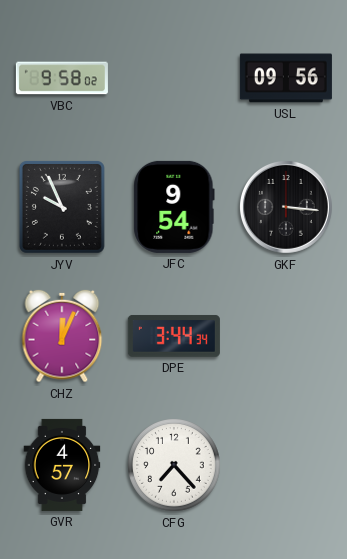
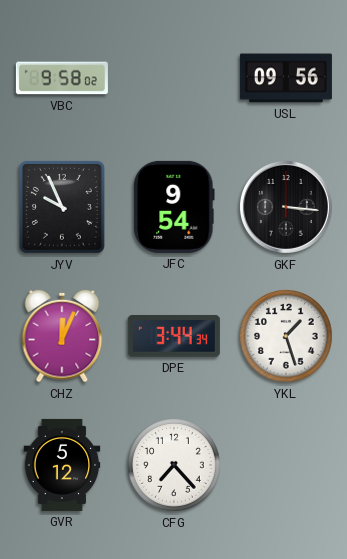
YKL: none -> 1:27
GVR: 4:57 -> 5:12
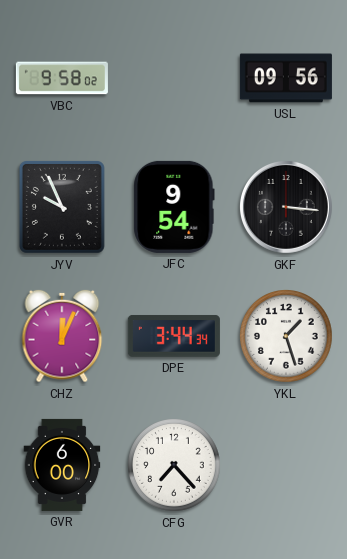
GVR: 5:12 -> 6:00
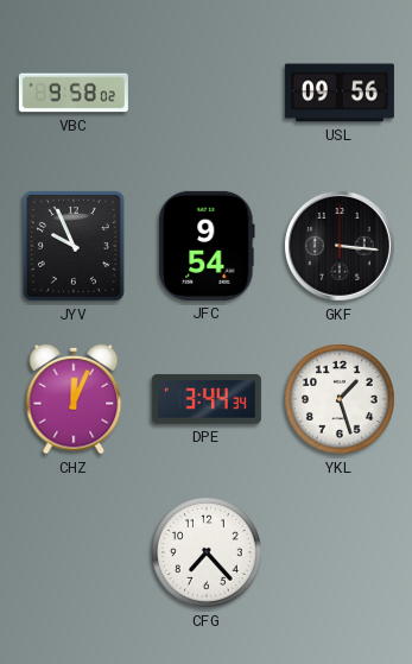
GVR: 6:00 -> none
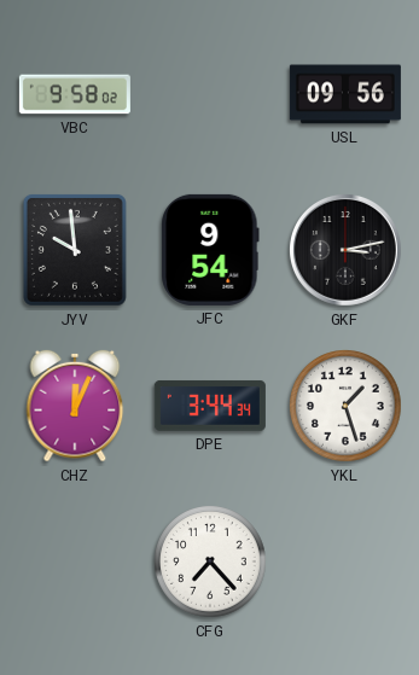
JYV: 9:56 -> 9:59
GKF: 3:16 -> 3:13
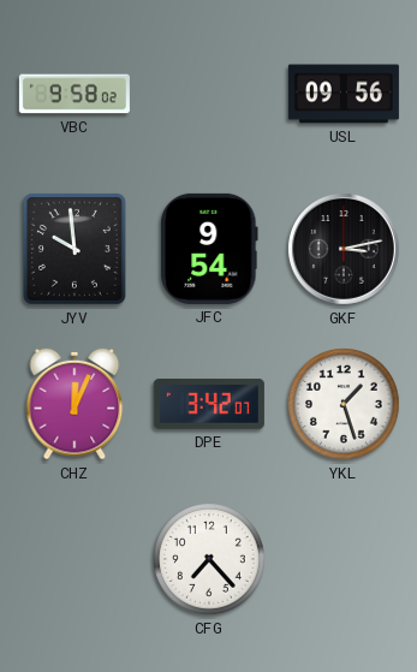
DPE: 3:44 -> 3:42
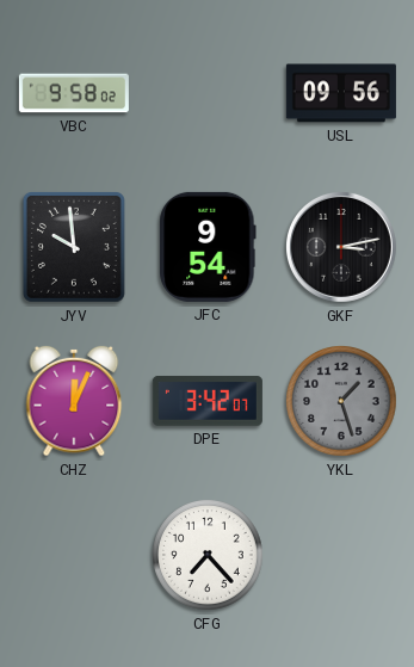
YKL dial: white -> grey
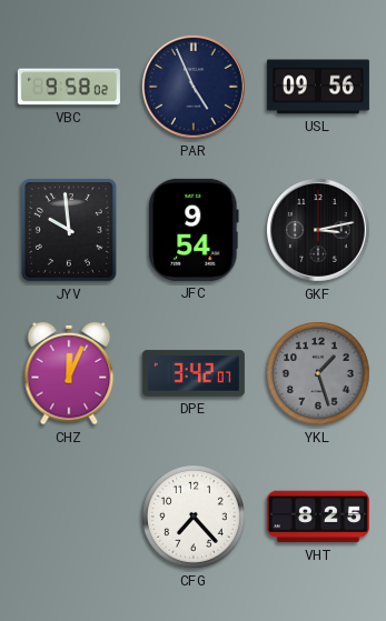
PAR: none -> 4:56
VHT: none -> 8:25
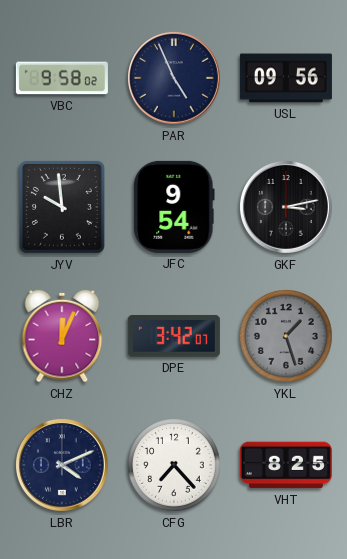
LBR: none -> 4:11
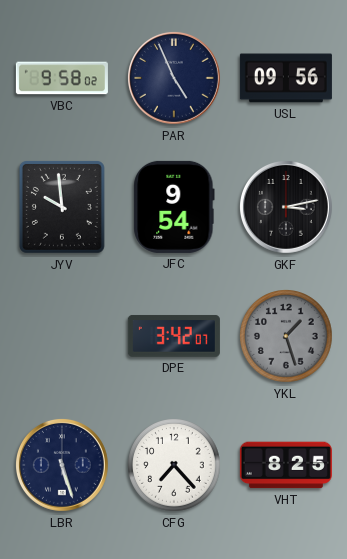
CHZ: 12:04 -> none
LBR: 4:11 -> 5:27
